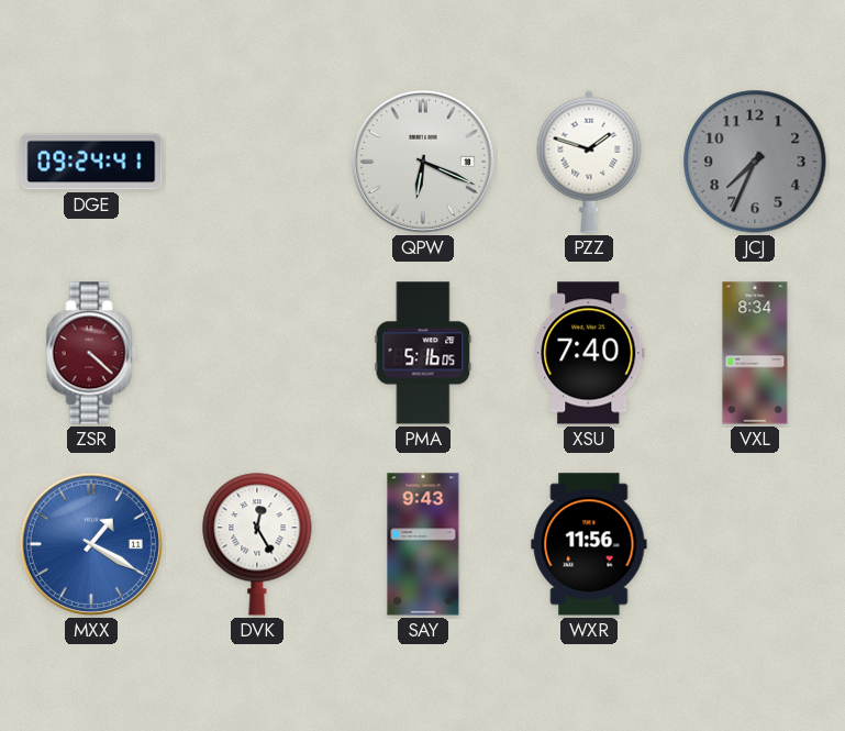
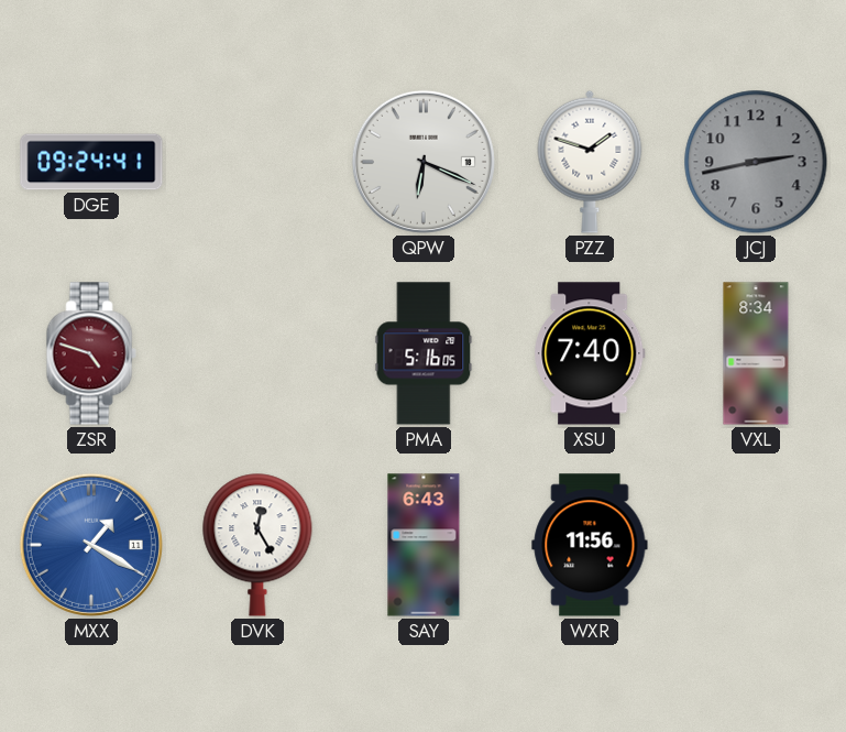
JCJ: 7:34 -> 2:43
ZSR: 4:22 -> 4:48
SAY: 9:43 -> 6:43
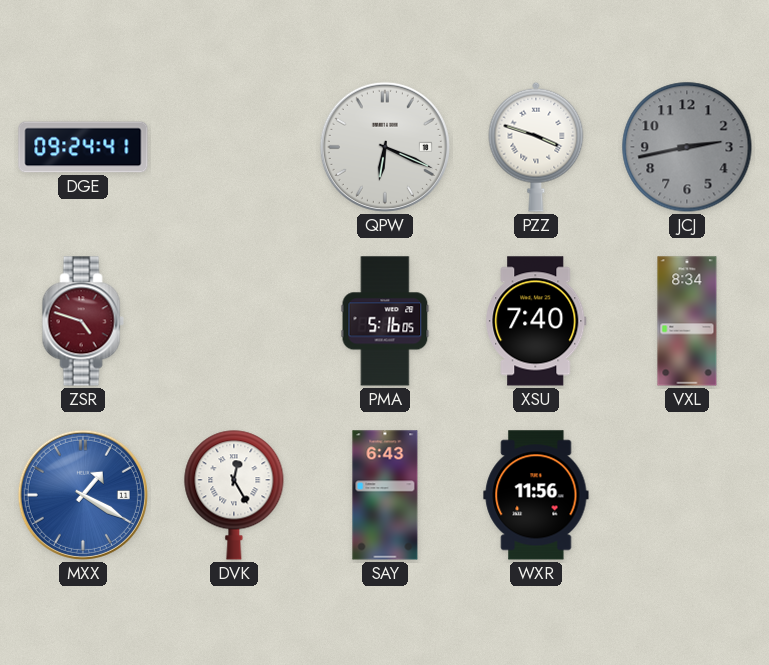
PZZ: 1:48 -> 3:48
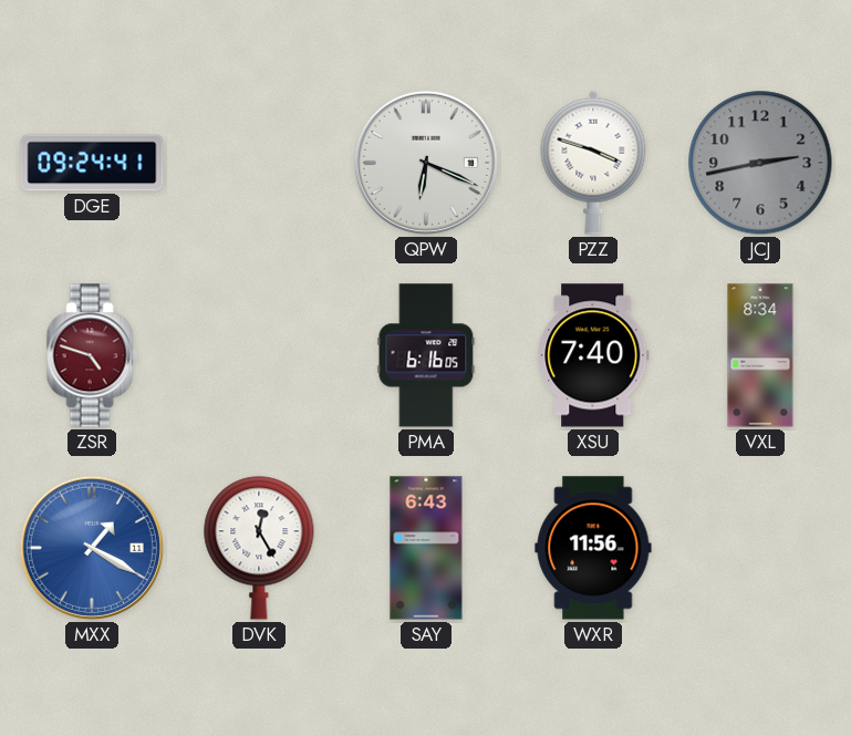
PMA: 5:16 -> 6:16
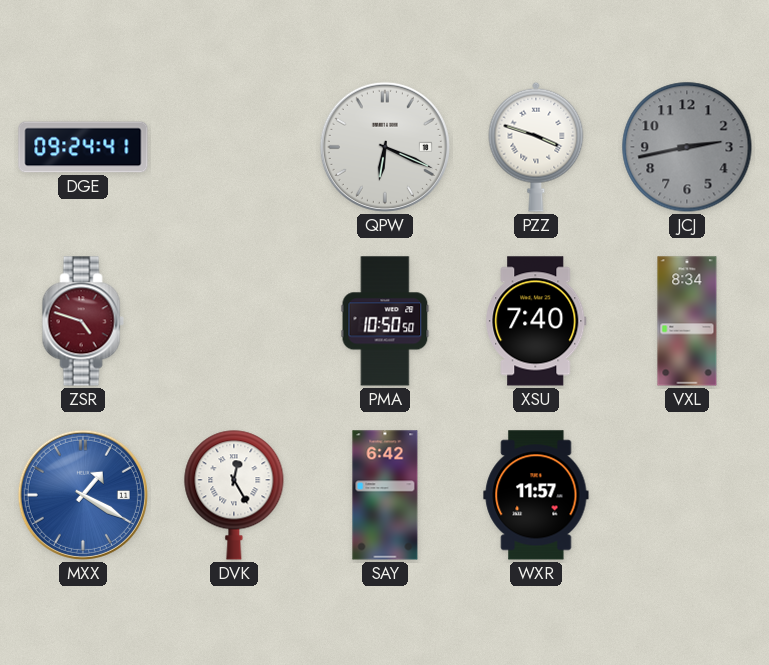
PMA: 6:16 -> 10:50
SAY: 6:43 -> 6:42
WXR: 11:56 -> 11:57
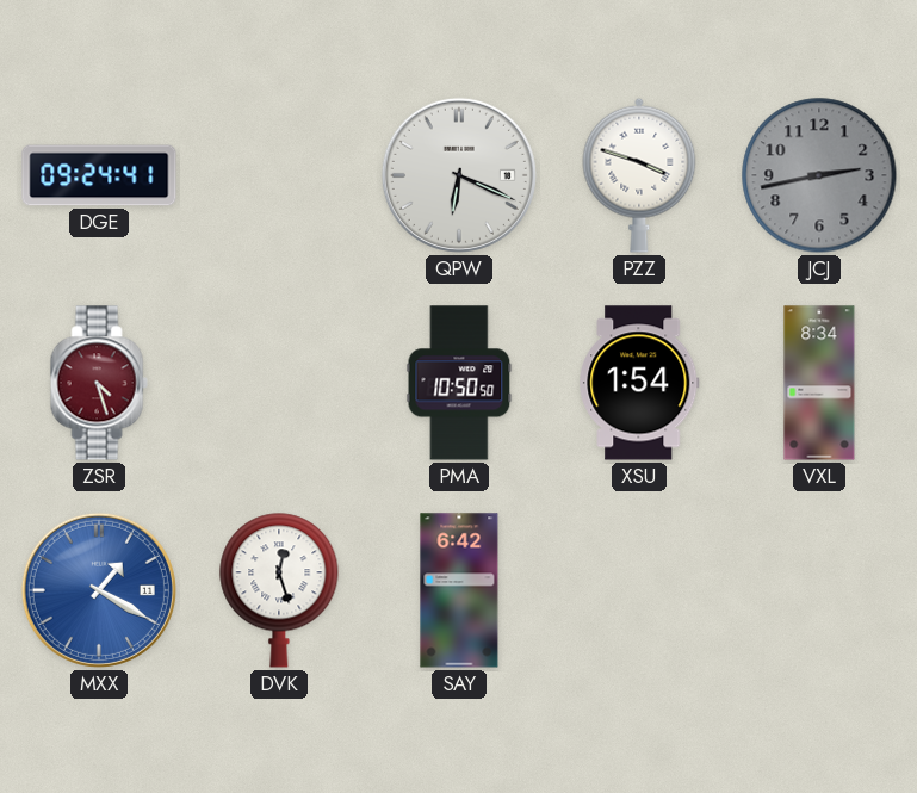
ZSR: 4:48 -> 4:27
XSU: 7:40 -> 1:54
DVK: 12:25 -> 12:27
WXR: 11:57 -> none
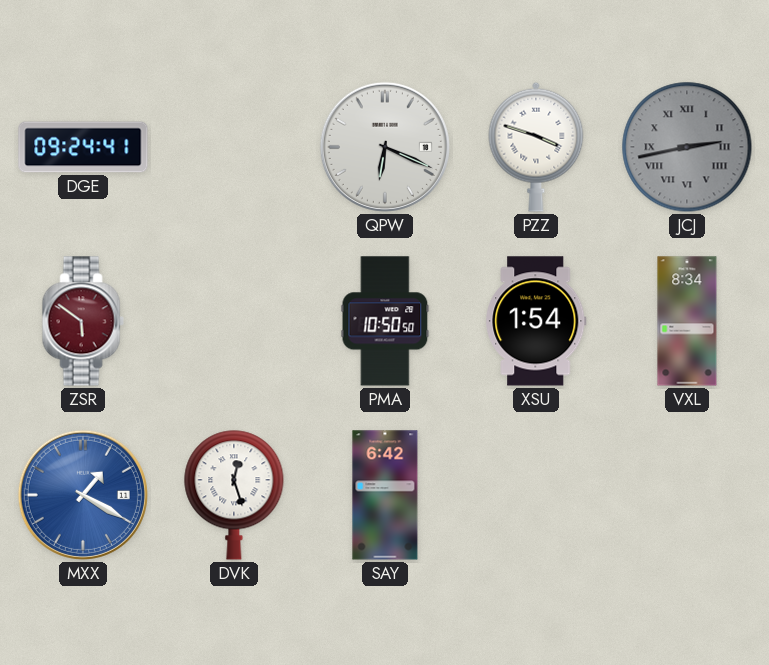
JCJ numerals: Arabic -> Roman
ZSR: 4:27 -> 5:51
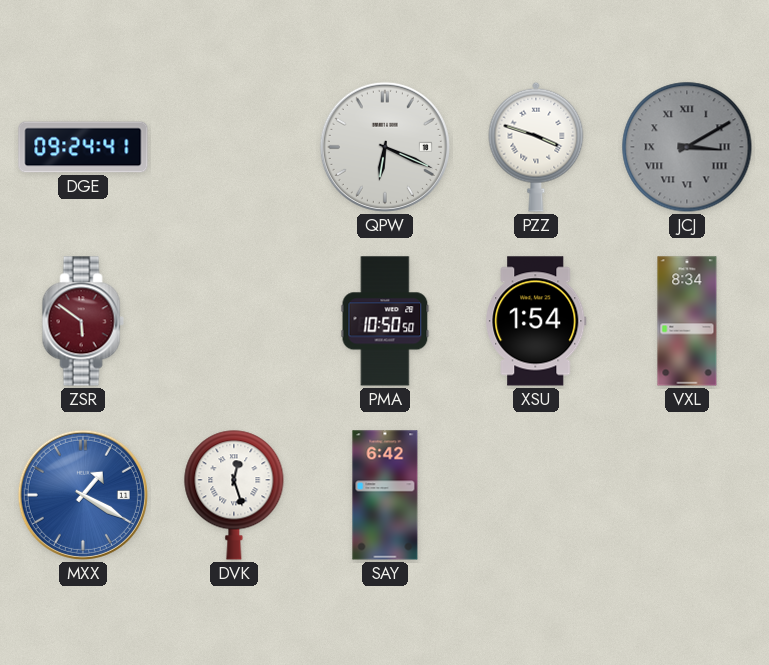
JCJ: 2:43 -> 3:10
